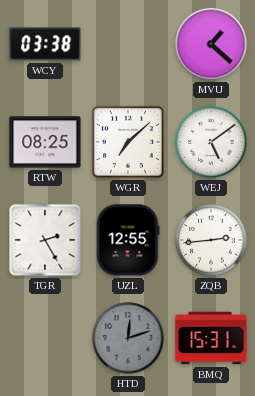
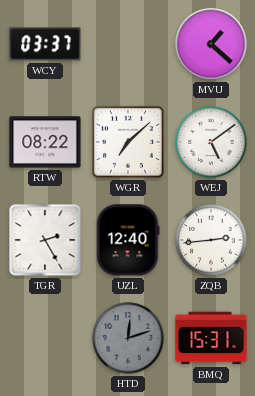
WCY: 03:38 -> 03:37
RTW: 08:25 -> 08:22
UZL: 12:55 -> 12:40
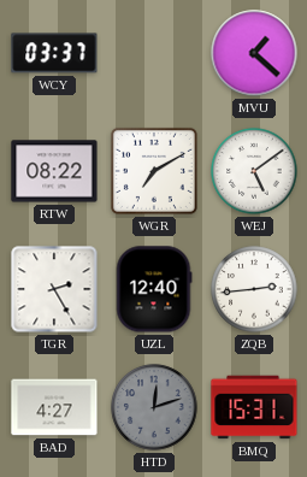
WGR: 7:08 -> 7:10
BAD: none -> 4:27
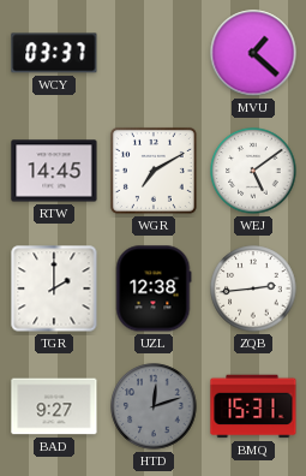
RTW: 08:22 -> 14:45
TGR: 2:25 -> 2:00
UZL: 12:40 -> 12:38
BAD: 4:27 -> 9:27
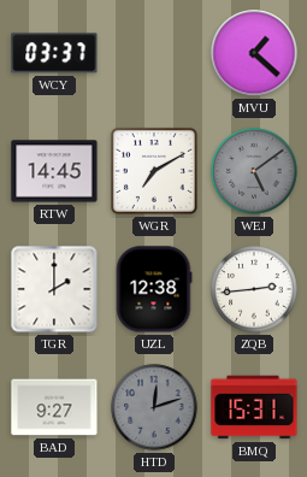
WEJ dial: white -> grey
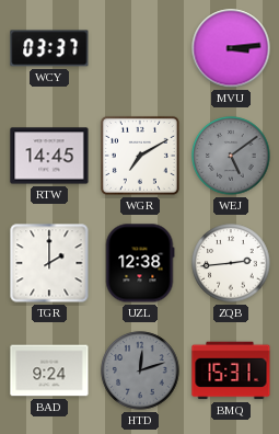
MVU: 1:22 -> 3:14
BAD: 9:27 -> 9:24
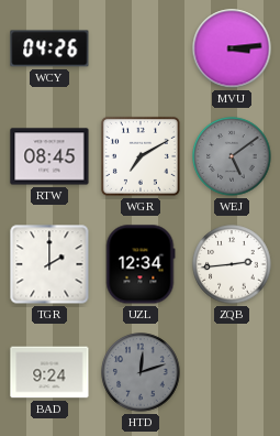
WCY: 03:37 -> 04:26
RTW: 14:45 -> 08:45
UZL: 12:38 -> 12:34
BMQ: 15:31 -> none
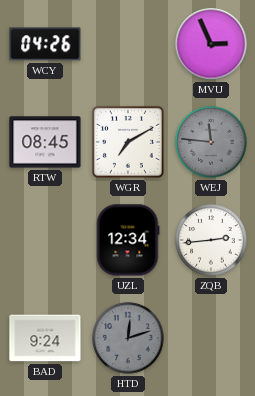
MVU: 3:14 -> 2:56
WEJ: 5:09 -> 11:46
TGR: 2:00 -> none
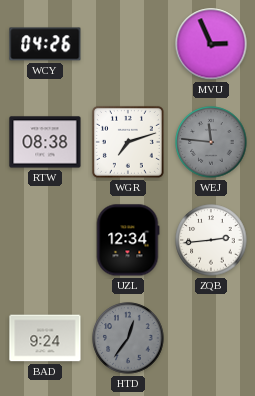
RTW: 08:45 -> 08:38
WGR: 7:10 -> 7:12
HTD: 12:12 -> 12:36
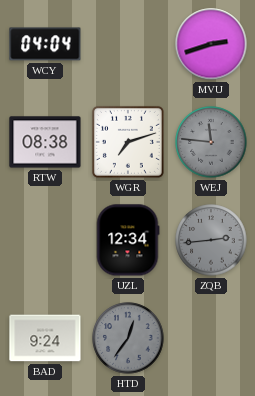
WCY: 04:26 -> 04:04
MVU: 2:56 -> 2:42
ZQB dial: white -> grey
